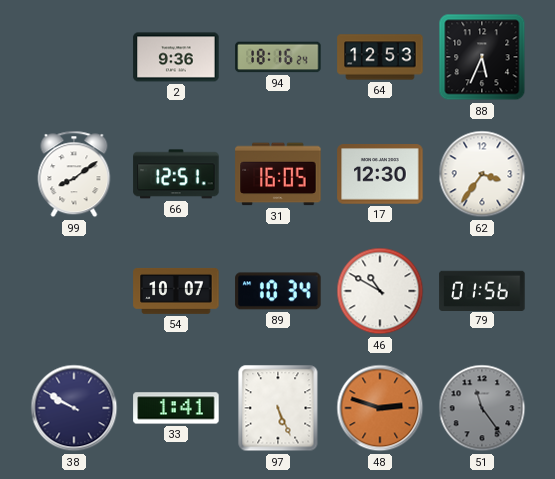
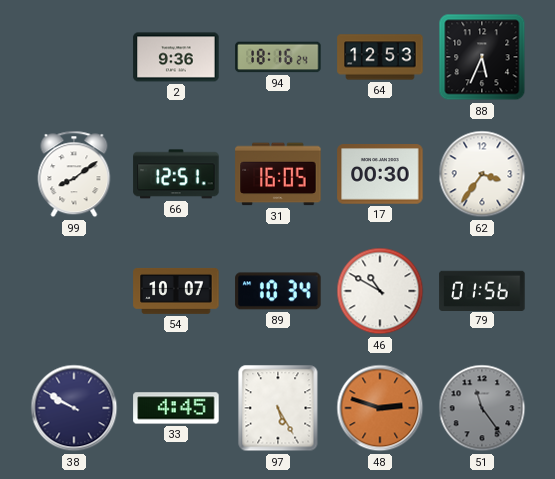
17: 12:30 -> 00:30
33: 1:41 -> 4:45
97: 5:26 -> 5:25
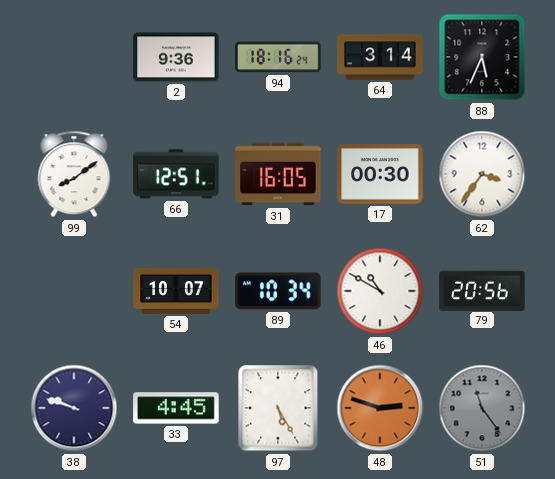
64: 12:53 -> 3:14
79: 01:56 -> 20:56
38: 9:50 -> 9:48
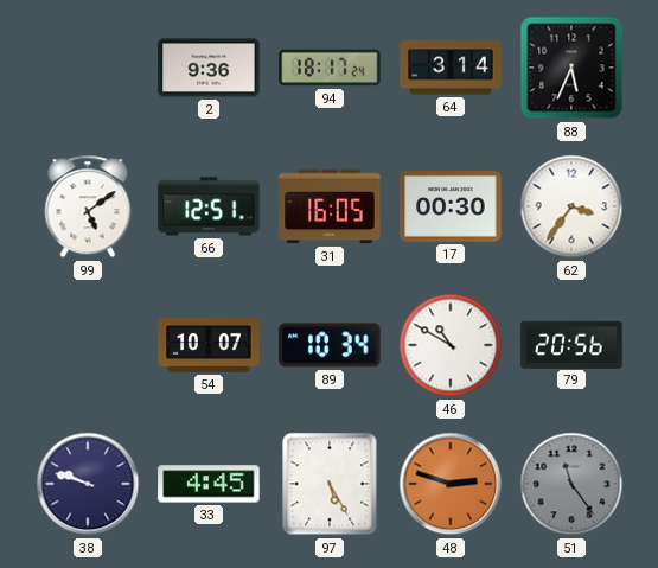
94: 18:16 -> 18:17
99: 8:09 -> 5:09
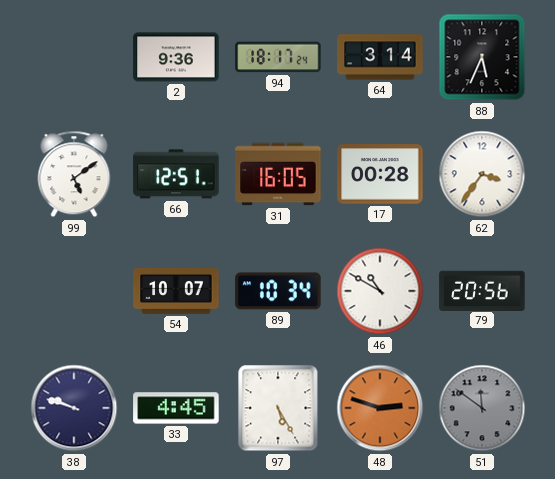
17: 00:30 -> 00:28
51: 11:24 -> 11:51
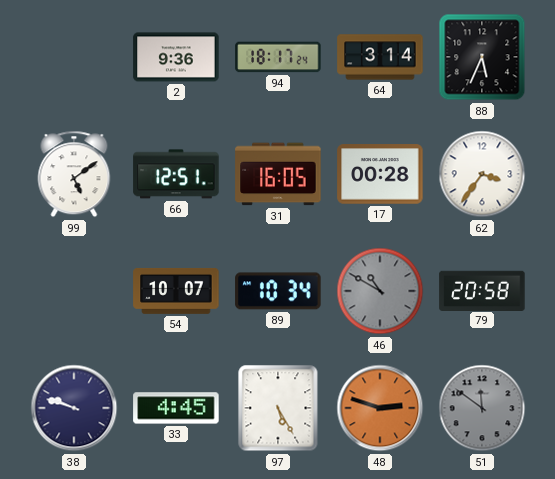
46 dial: white -> grey
79: 20:56 -> 20:58
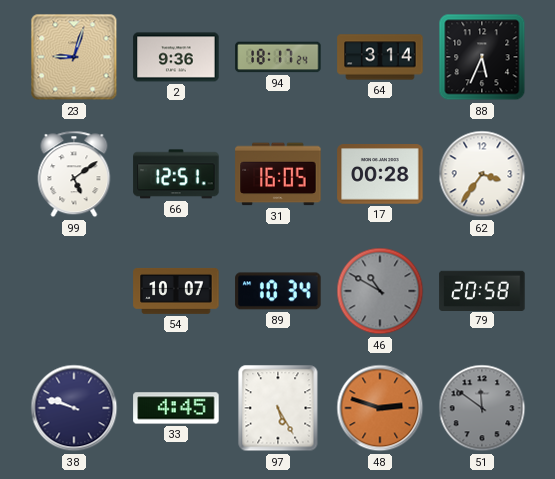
23: none -> 9:03
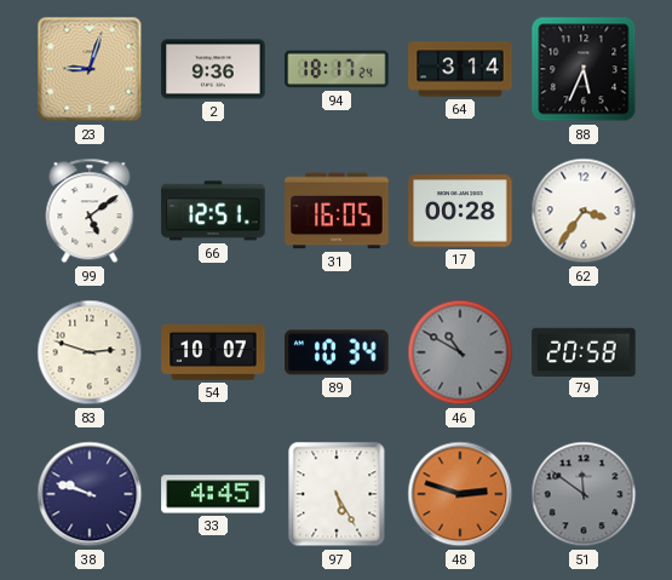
83: none -> 2:48
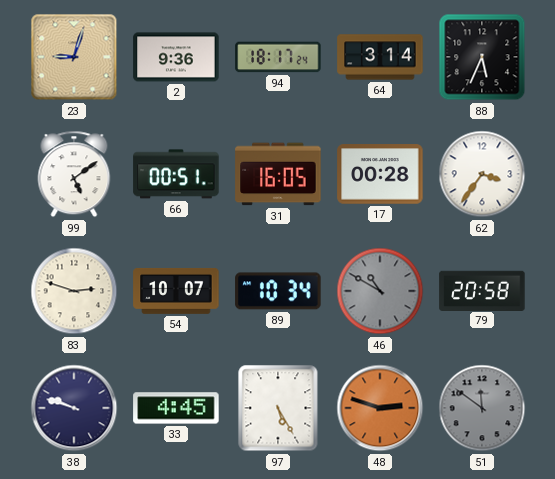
66: 12:51 -> 00:51
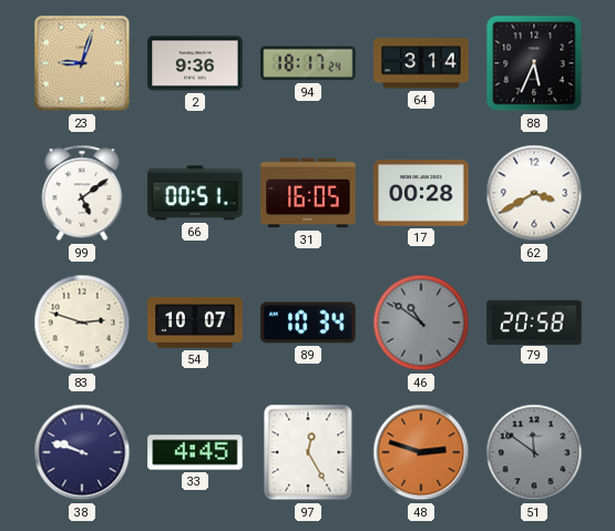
62: 3:36 -> 3:40
46: 10:50 -> 10:51
97: 5:25 -> 12:25
